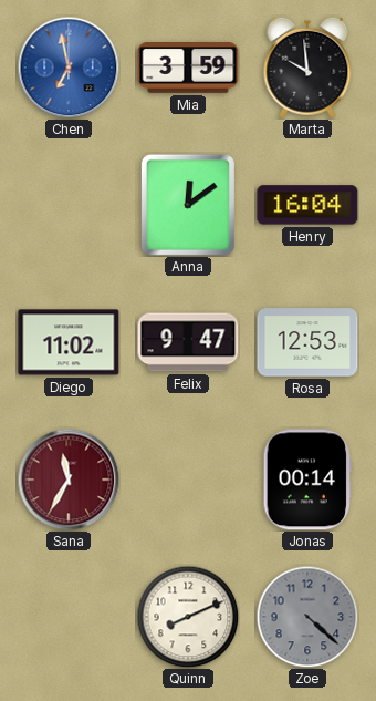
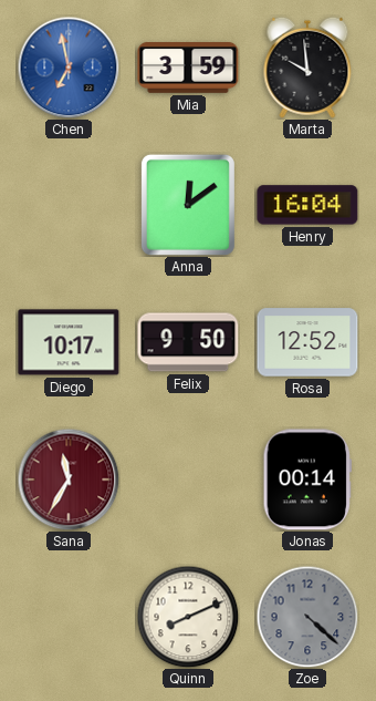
Diego: 11:02 -> 10:17
Felix: 9:47 -> 9:50
Rosa: 12:53 -> 12:52
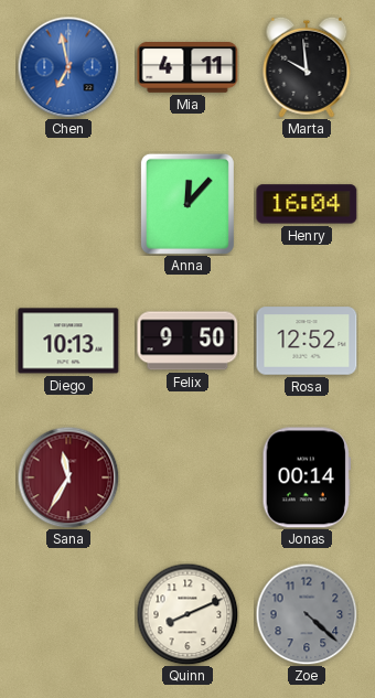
Mia: 3:59 -> 4:11
Anna: 12:09 -> 12:07
Diego: 10:17 -> 10:13
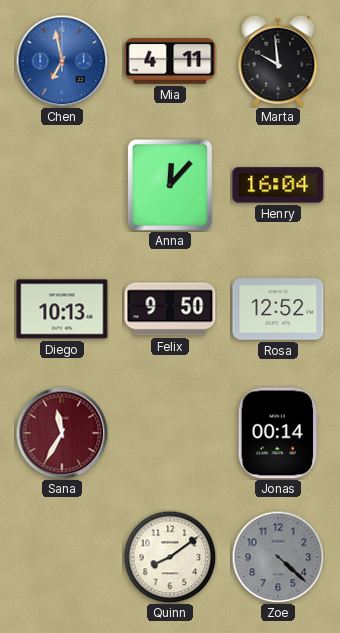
Quinn: 8:11 -> 8:09
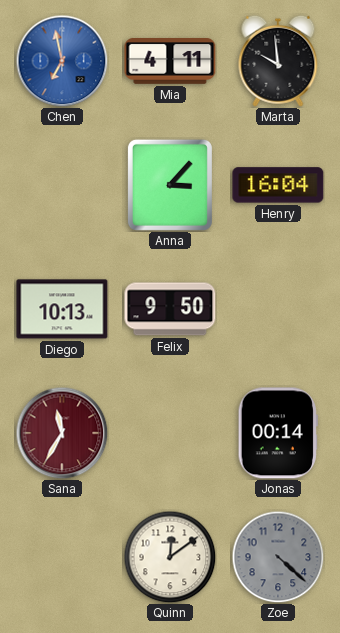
Anna: 12:07 -> 3:07
Rosa: 12:52 -> none
Quinn: 8:09 -> 12:09
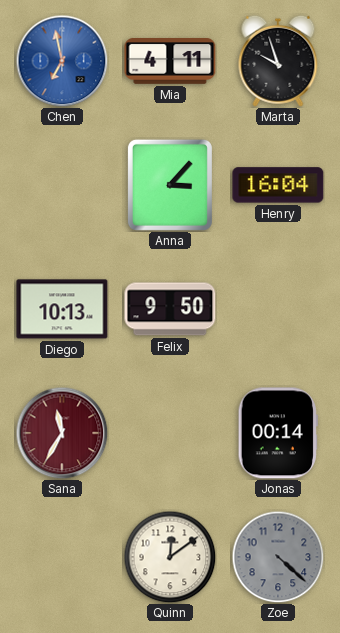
Marta: 9:59 -> 9:57
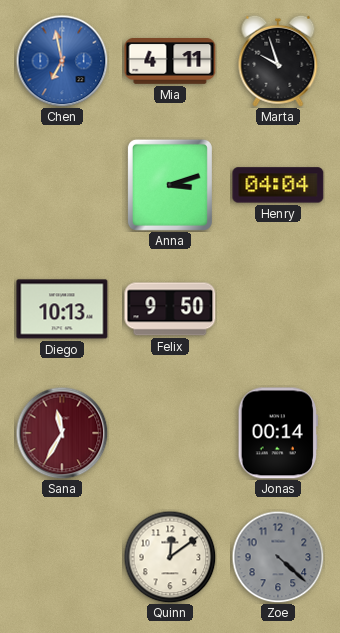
Anna: 3:07 -> 3:12
Henry: 16:04 -> 04:04
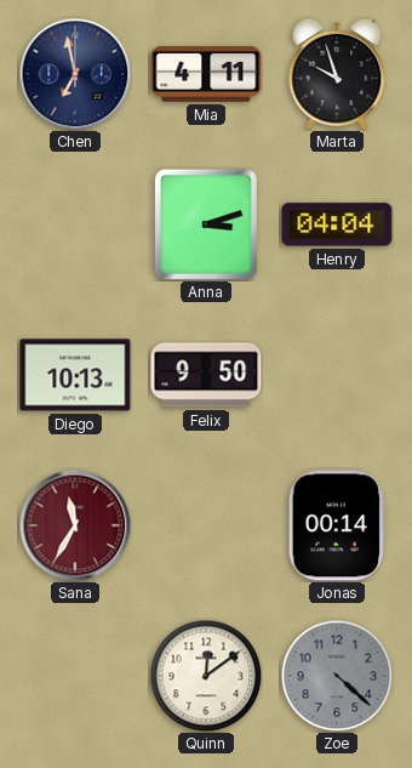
Chen dial: blue -> navy
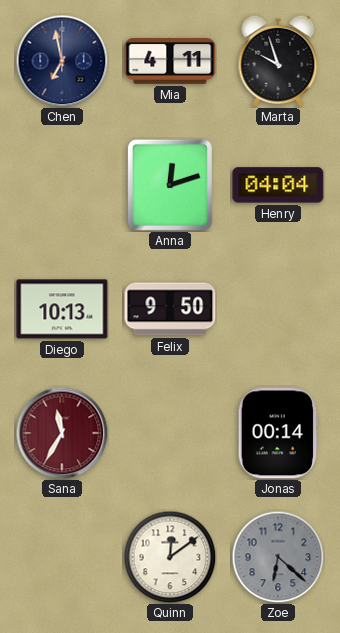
Anna: 3:12 -> 12:12
Zoe: 4:22 -> 6:22
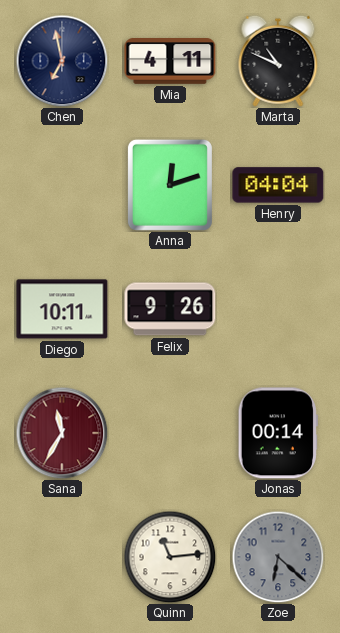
Marta: 9:57 -> 10:49
Diego: 10:13 -> 10:11
Felix: 9:50 -> 9:26
Quinn: 12:09 -> 11:14
